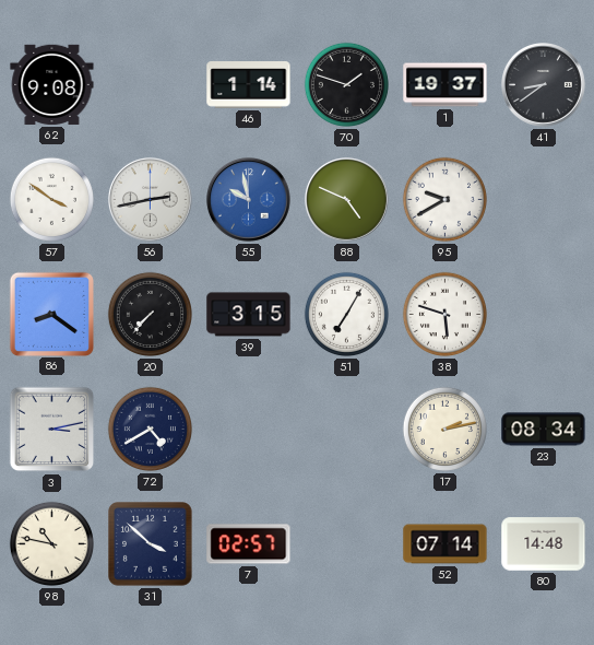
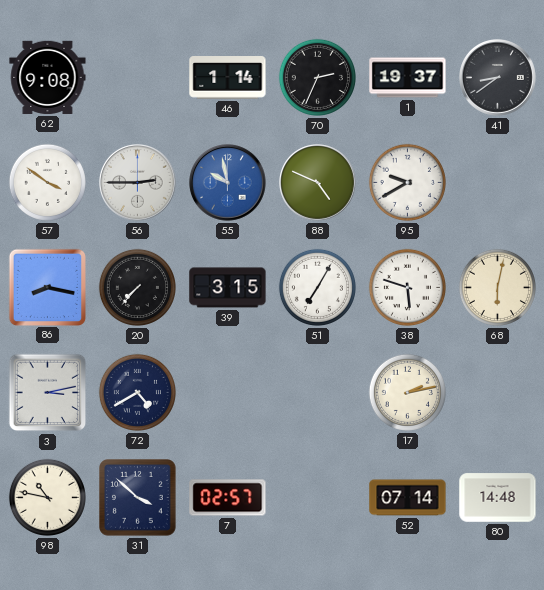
70: 1:48 -> 2:34
56: 2:43 -> 2:45
86: 8:21 -> 8:17
68: none -> 6:02
23: 08:34 -> none
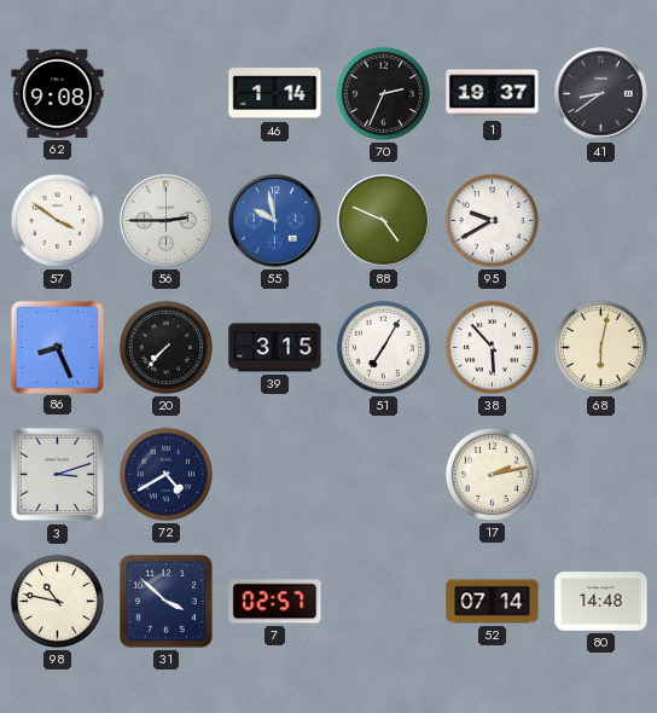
86: 8:17 -> 8:26
38: 5:48 -> 5:53
3: 3:13 -> 3:12
